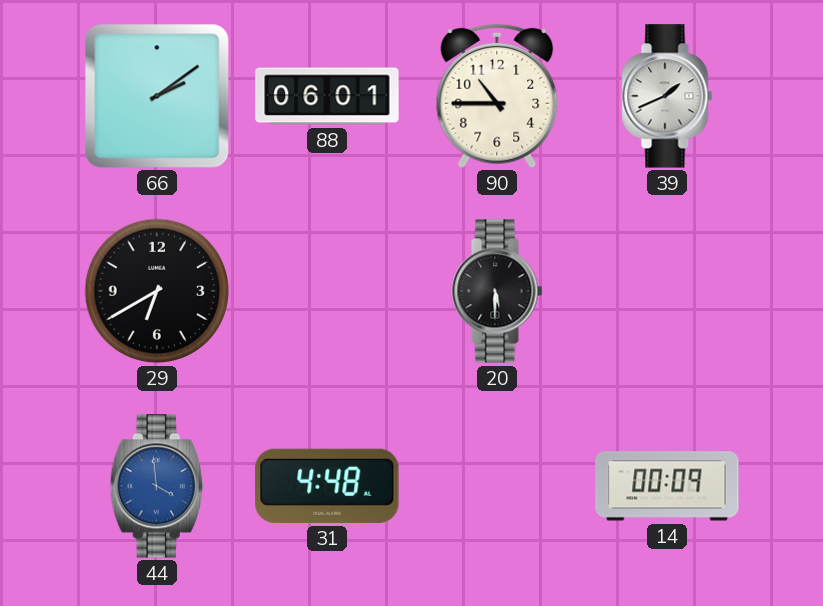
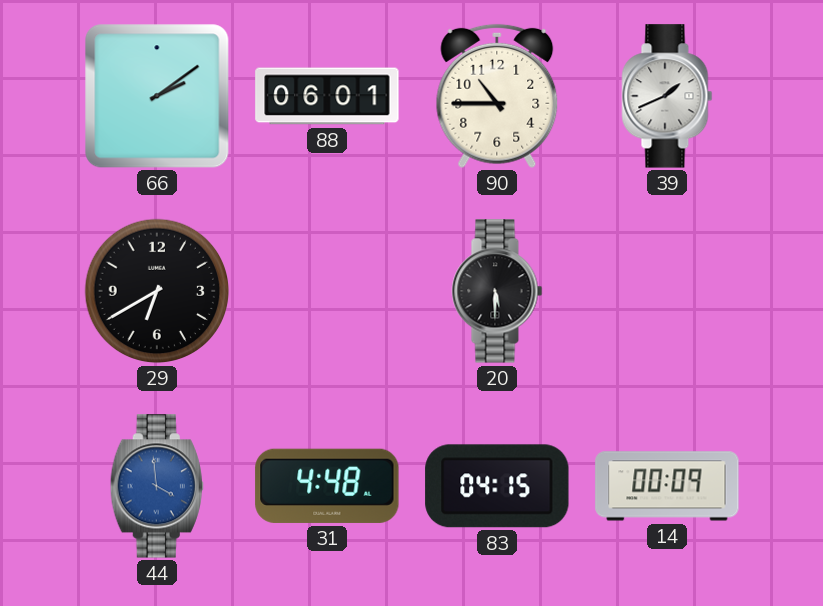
83: none -> 04:15
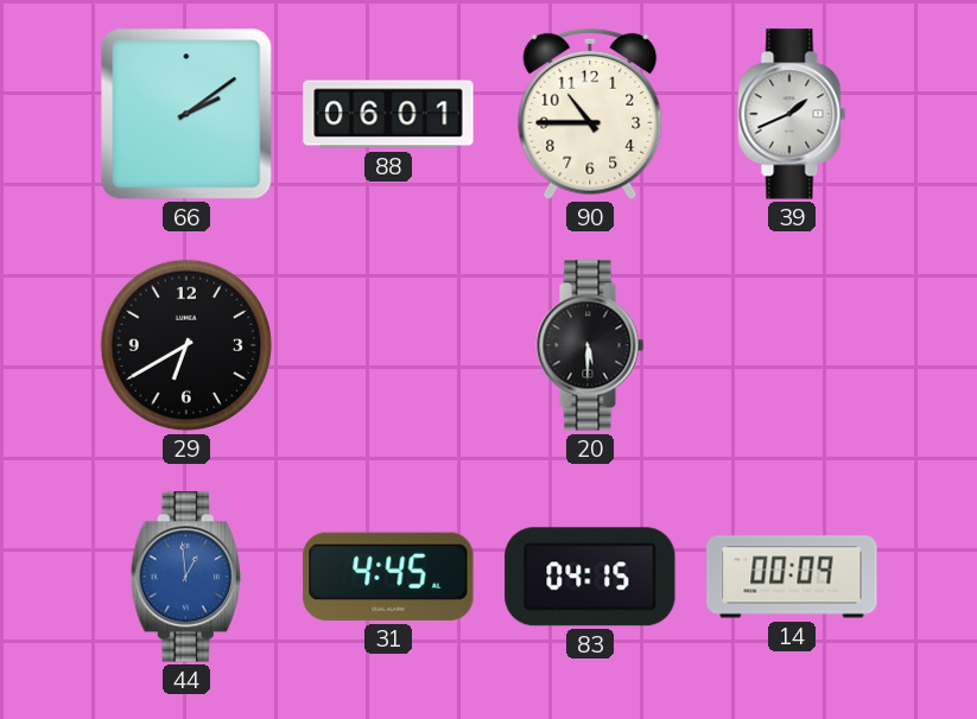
44: 3:59 -> 12:59
31: 4:48 -> 4:45
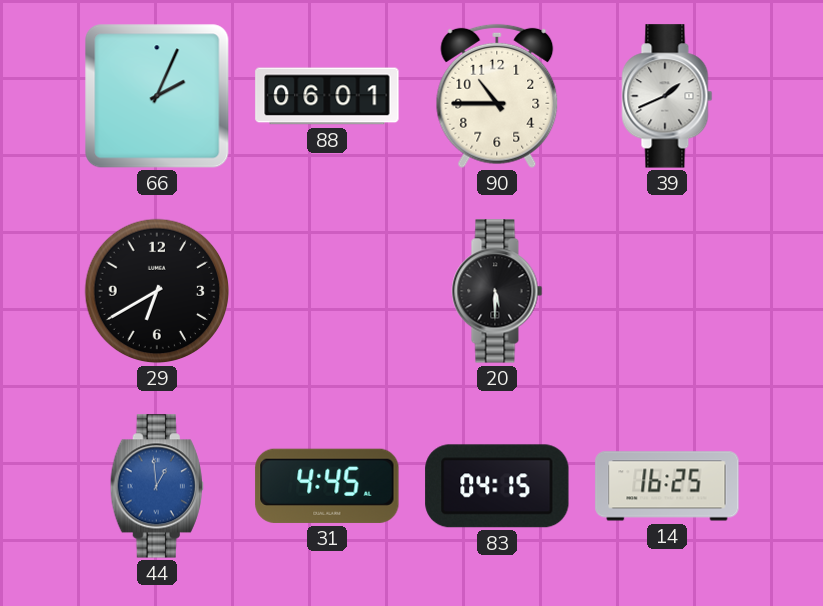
66: 2:09 -> 2:04
14: 00:09 -> 16:25
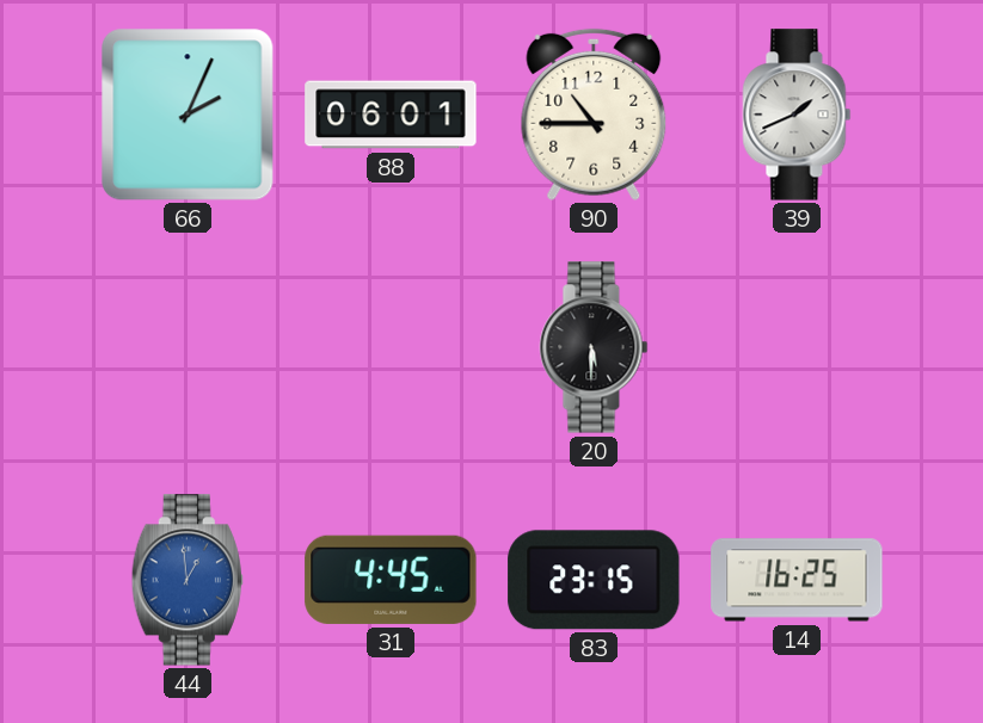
29: 6:40 -> none
83: 04:15 -> 23:15
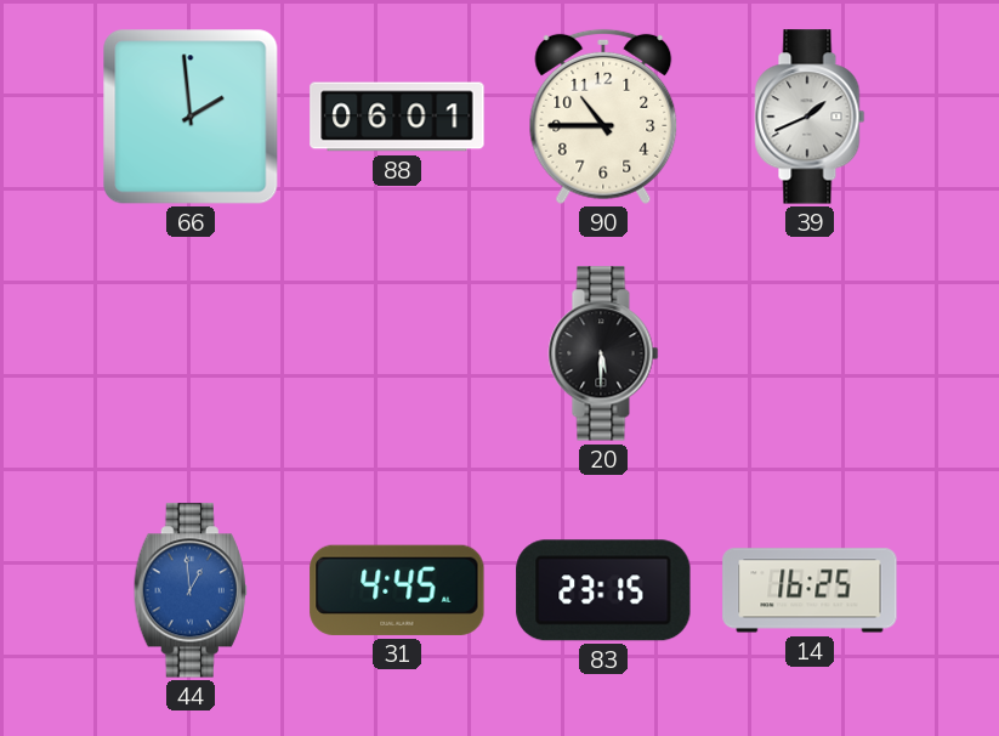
66: 2:04 -> 1:59
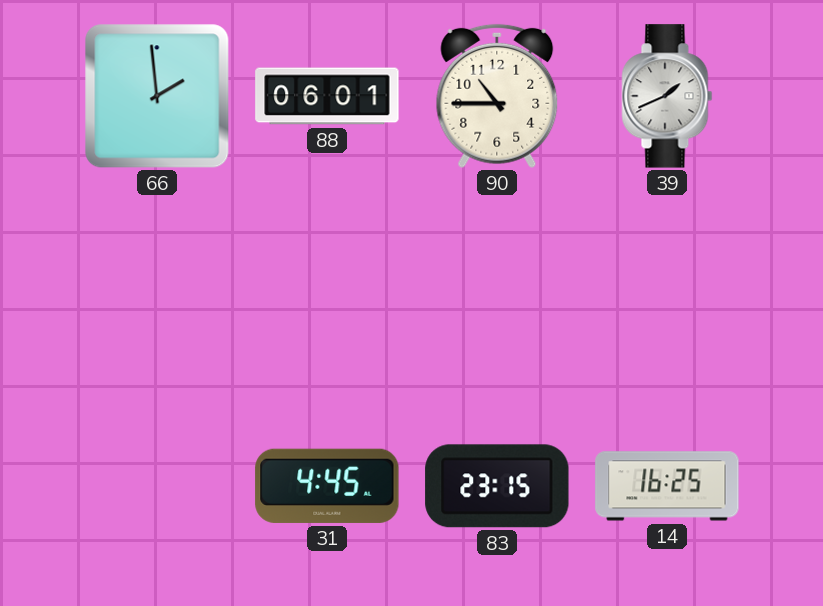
20: 5:30 -> none
44: 12:59 -> none
